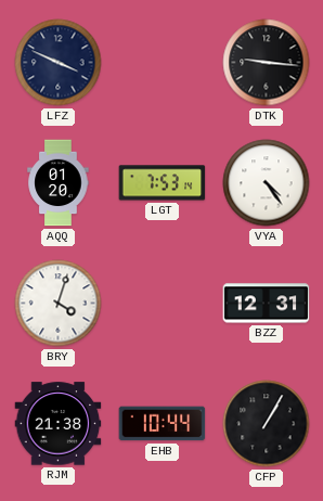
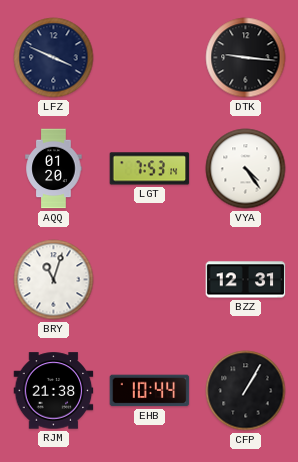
BRY: 4:03 -> 11:03
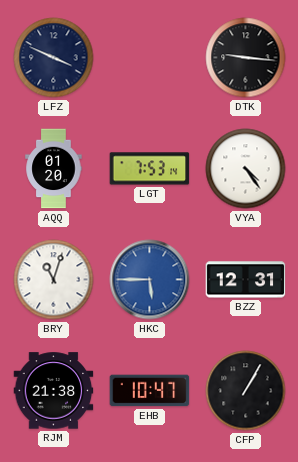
HKC: none -> 5:45
EHB: 10:44 -> 10:47
